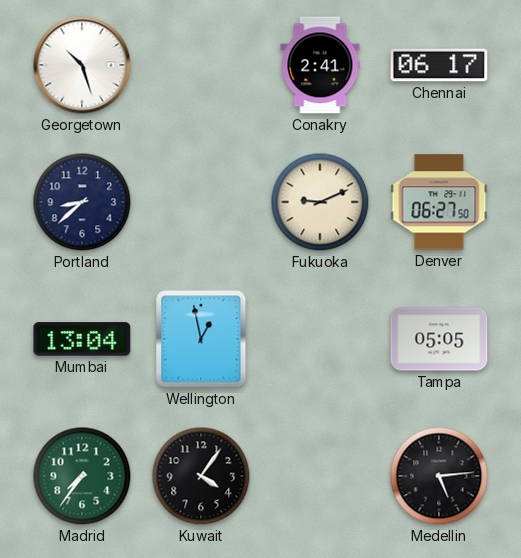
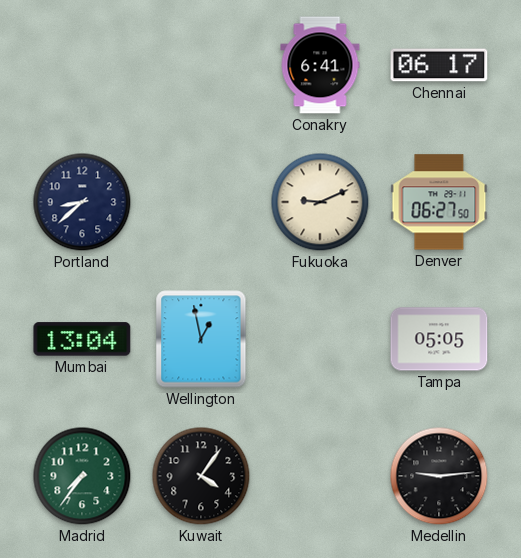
Georgetown: 10:27 -> none
Conakry: 2:41 -> 6:41
Medellin: 5:14 -> 9:14
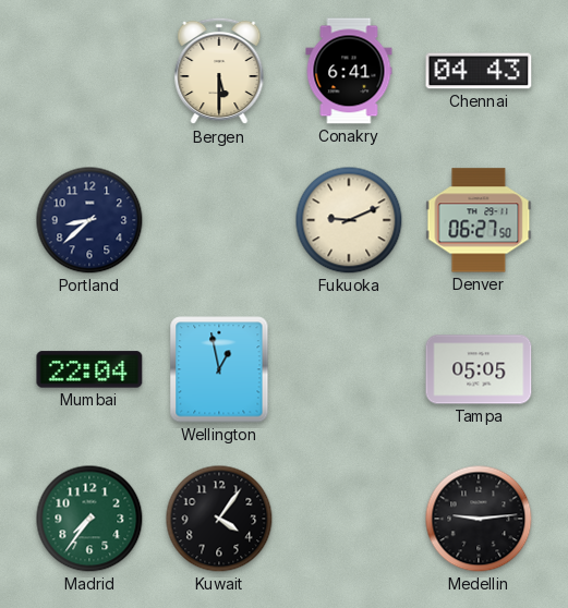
Bergen: none -> 5:30
Chennai: 06:17 -> 04:43
Mumbai: 13:04 -> 22:04
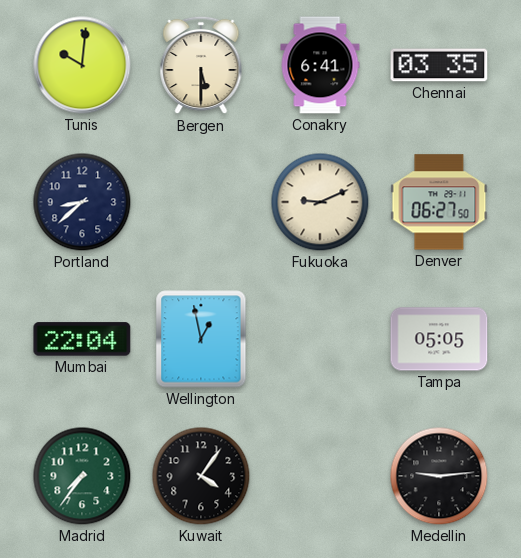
Tunis: none -> 10:01
Chennai: 04:43 -> 03:35
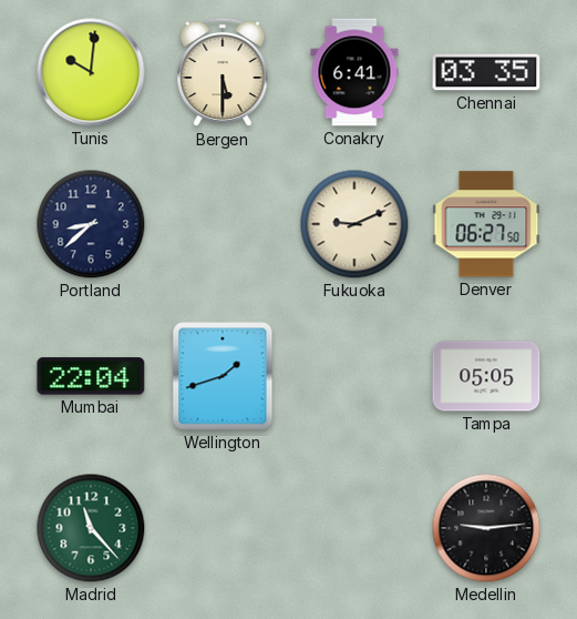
Wellington: 12:58 -> 1:42
Madrid: 7:36 -> 11:23
Kuwait: 4:06 -> none
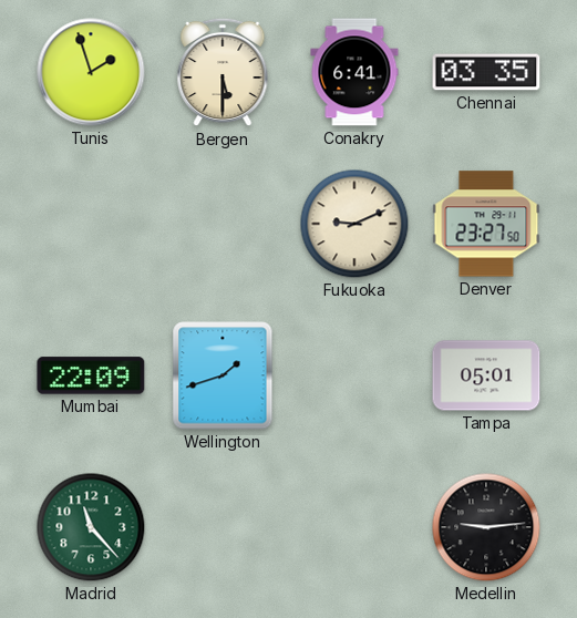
Tunis: 10:01 -> 1:57
Portland: 8:38 -> none
Denver: 06:27 -> 23:27
Mumbai: 22:04 -> 22:09
Tampa: 05:05 -> 05:01
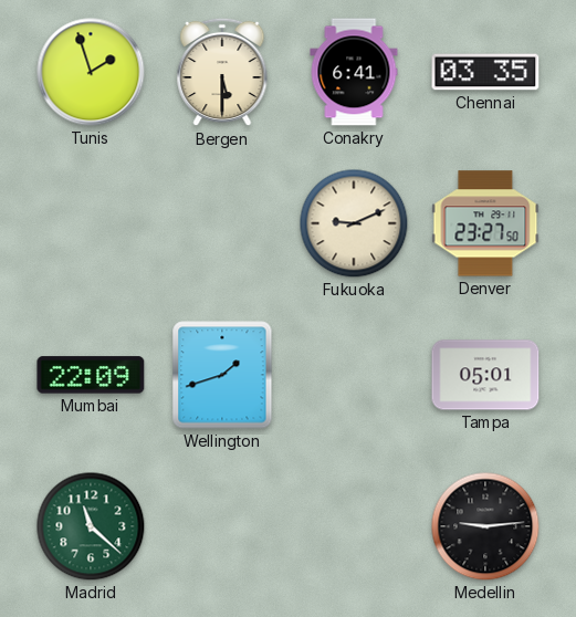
Madrid: 11:23 -> 11:22
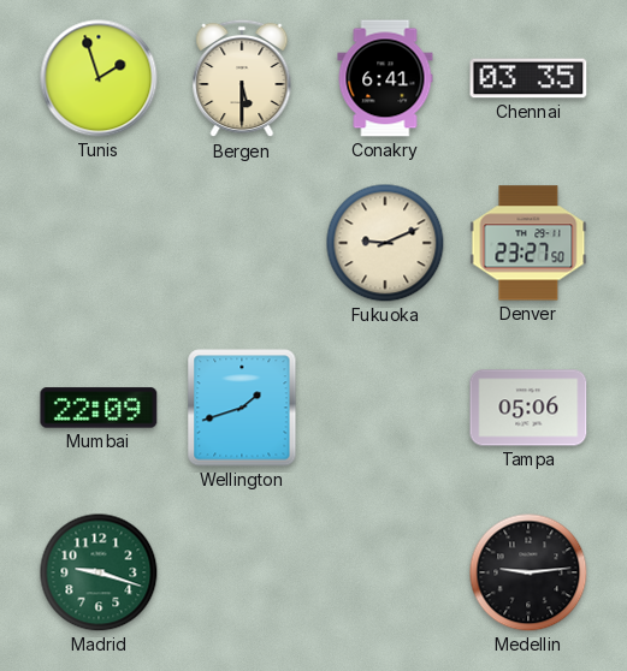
Tampa: 05:01 -> 05:06
Madrid: 11:22 -> 9:18
